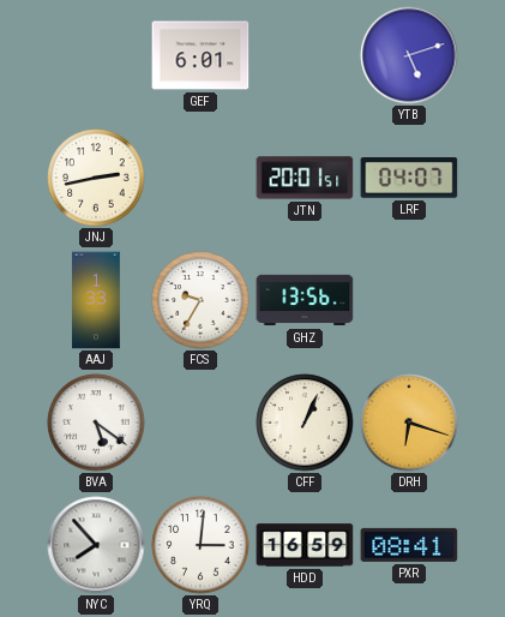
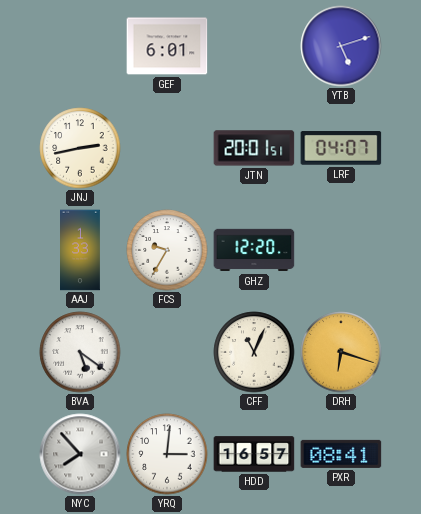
GHZ: 13:56 -> 12:20
CFF: 1:04 -> 11:04
HDD: 16:59 -> 16:57
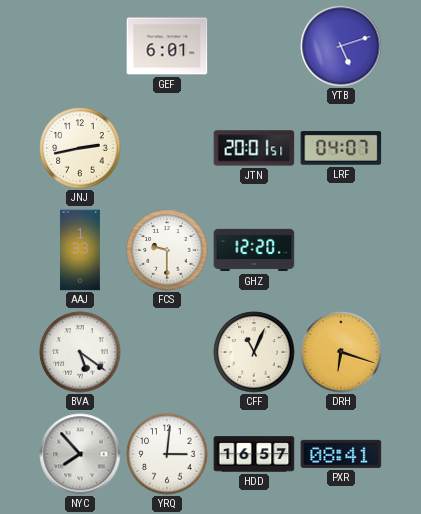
FCS: 9:35 -> 9:30
